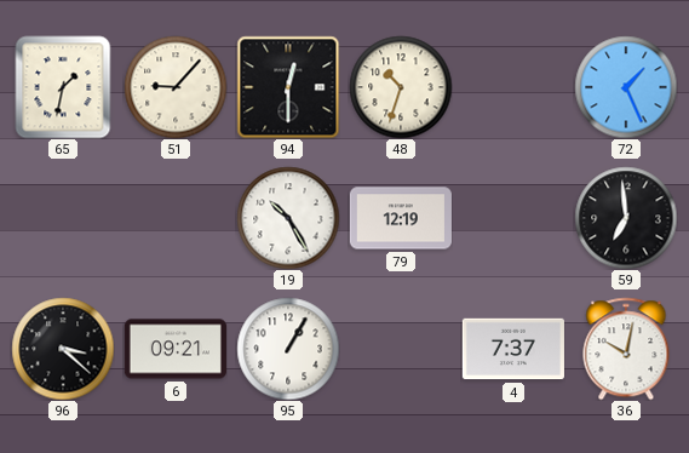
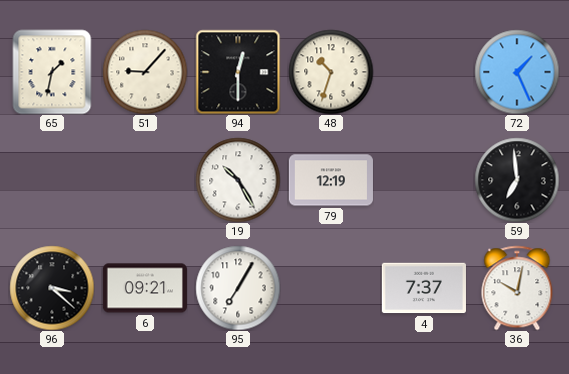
95: 1:05 -> 7:05
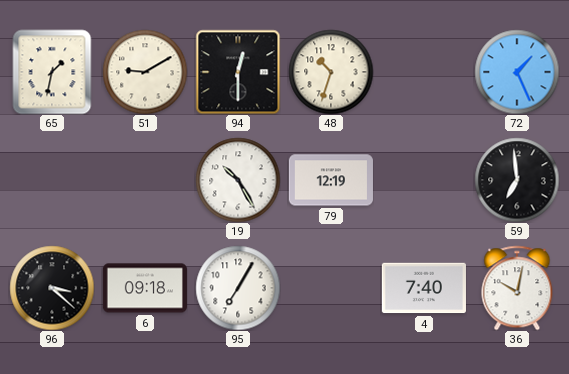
51: 9:07 -> 9:10
6: 09:21 -> 09:18
4: 7:37 -> 7:40
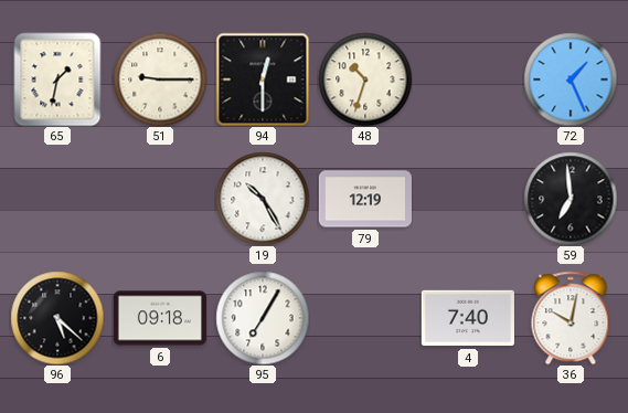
51: 9:10 -> 9:15
96: 3:22 -> 5:22
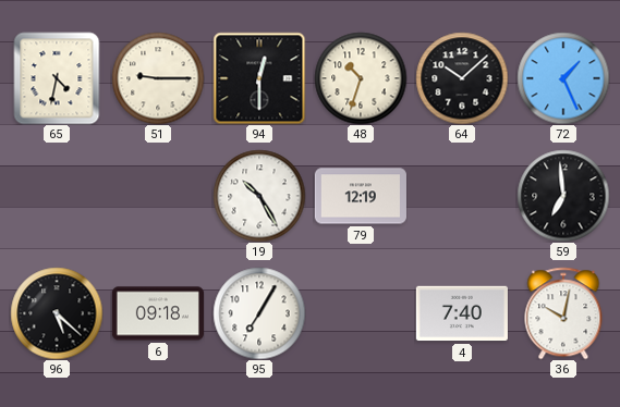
65: 1:32 -> 4:32
64: none -> 10:08
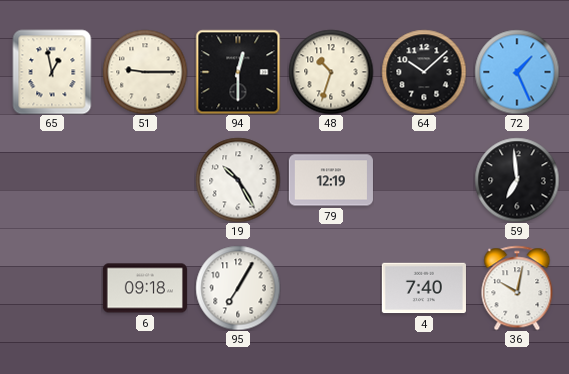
65: 4:32 -> 12:58
96: 5:22 -> none
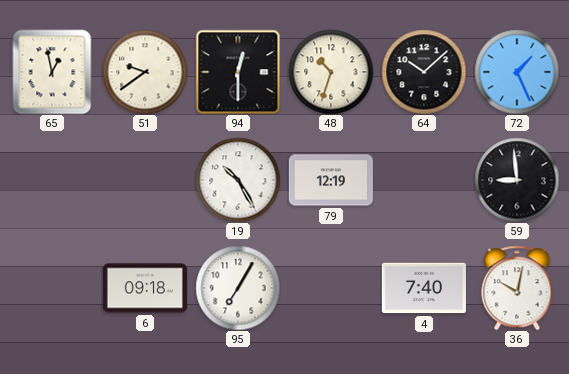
51: 9:15 -> 9:39
59: 6:59 -> 8:59
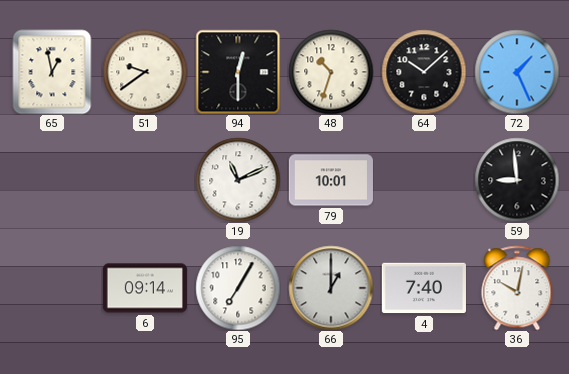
19: 10:25 -> 11:11
79: 12:19 -> 10:01
6: 09:18 -> 09:14
66: none -> 1:00
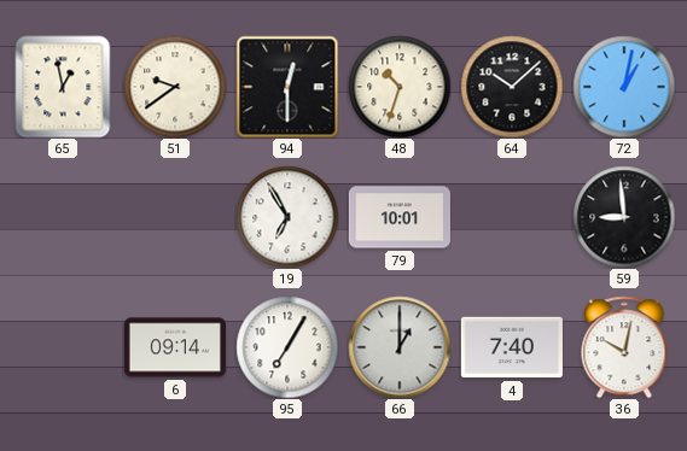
72: 1:26 -> 1:02
19: 11:11 -> 6:55
